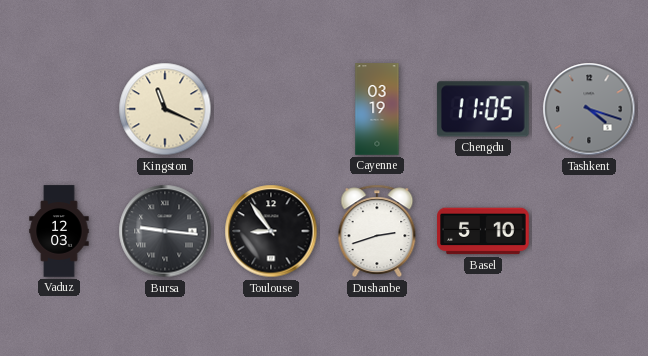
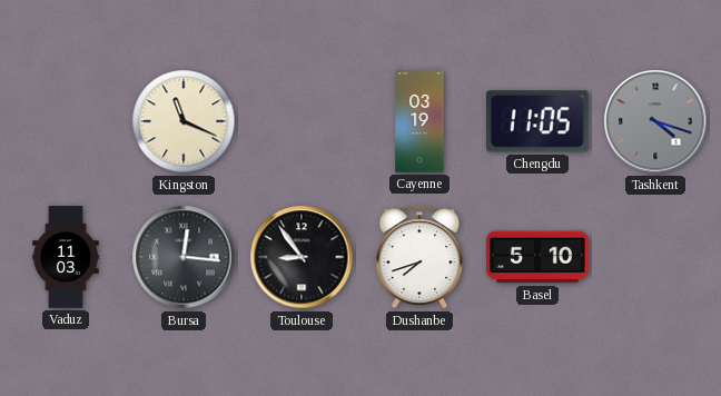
Vaduz: 12:03 -> 11:03
Bursa: 9:16 -> 12:16
Dushanbe: 2:42 -> 7:42
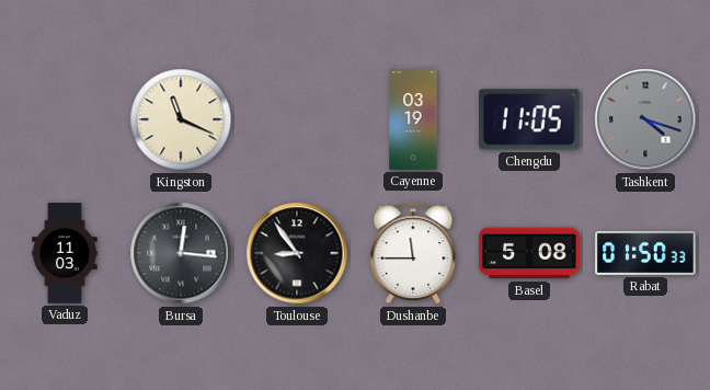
Dushanbe: 7:42 -> 11:45
Basel: 5:10 -> 5:08
Rabat: none -> 01:50
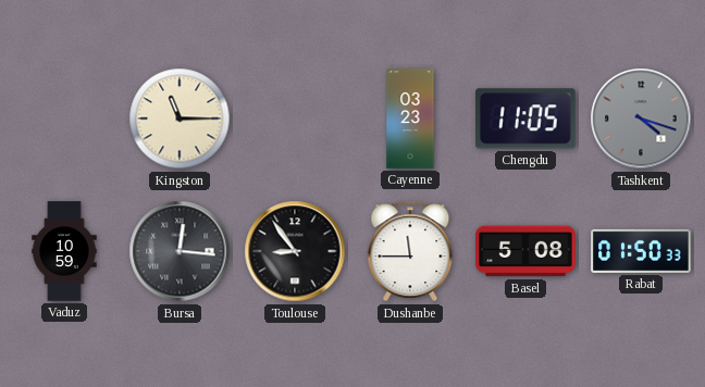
Kingston: 11:19 -> 11:15
Cayenne: 03:19 -> 03:23
Vaduz: 11:03 -> 10:59
